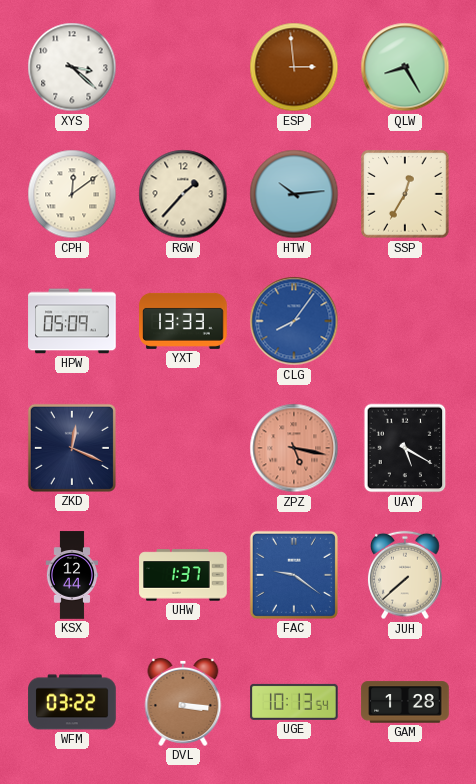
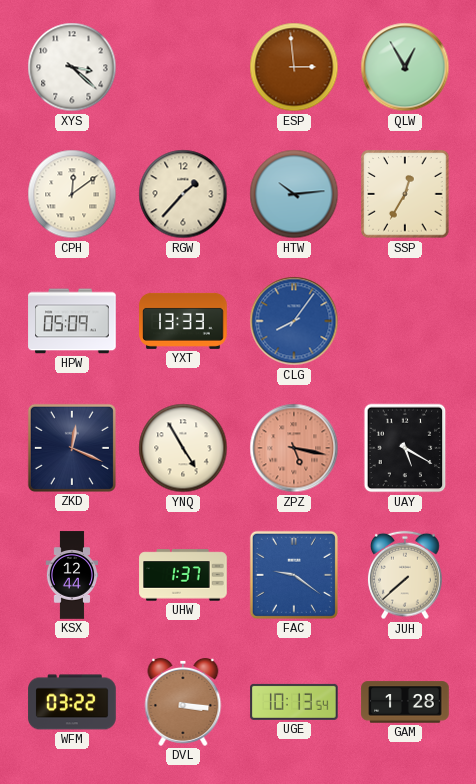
QLW: 8:25 -> 12:55
YNQ: none -> 4:55
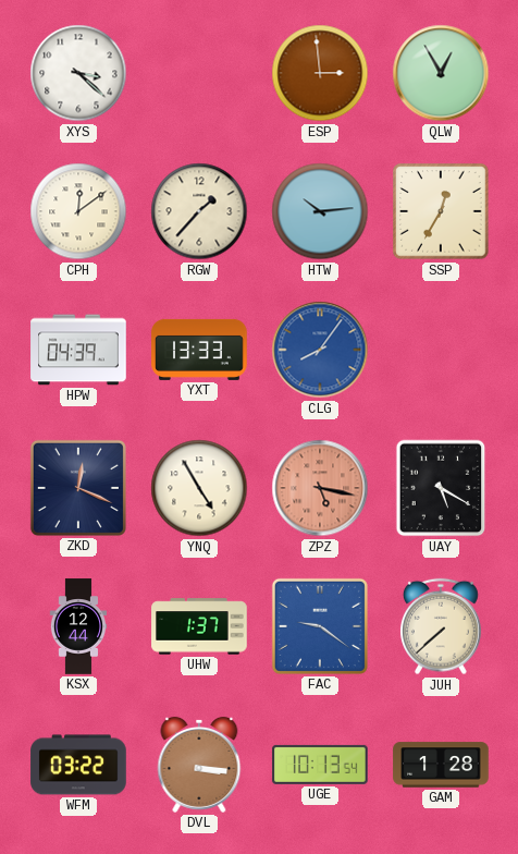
HPW: 05:09 -> 04:39
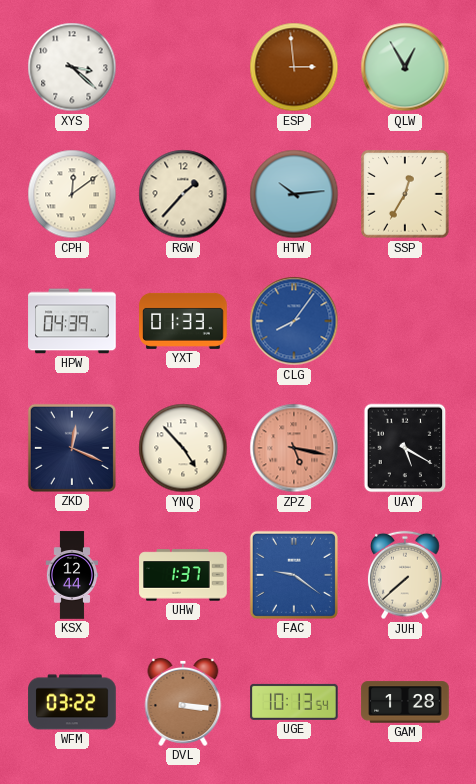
YXT: 13:33 -> 01:33
YNQ: 4:55 -> 4:53
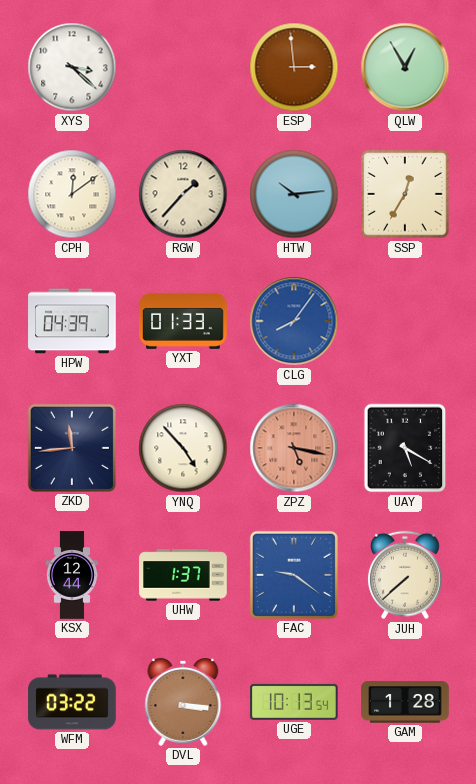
ZKD: 12:19 -> 11:44
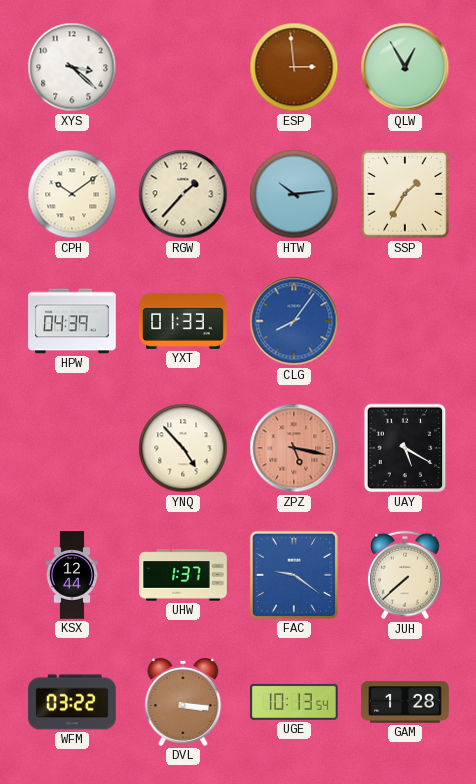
CPH: 12:09 -> 10:09
SSP: 12:35 -> 1:35
ZKD: 11:44 -> none
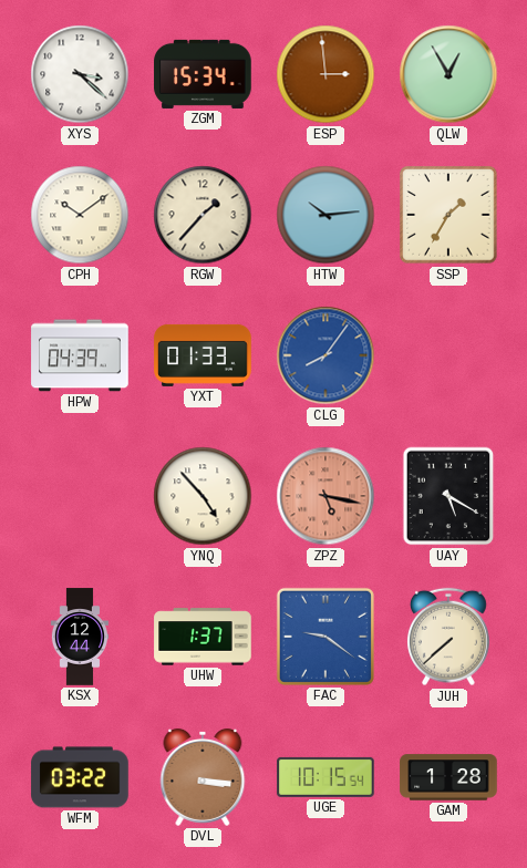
ZGM: none -> 15:34
UGE: 10:13 -> 10:15
